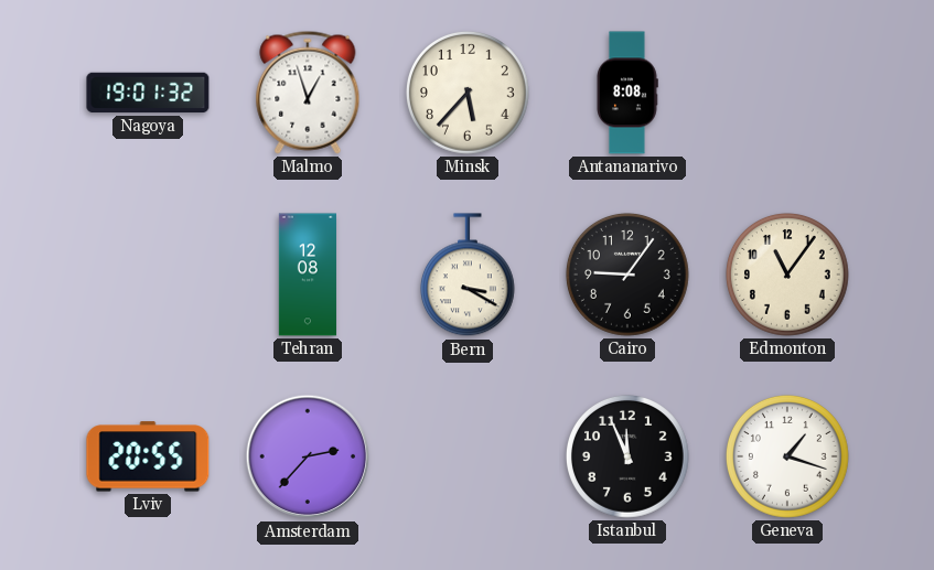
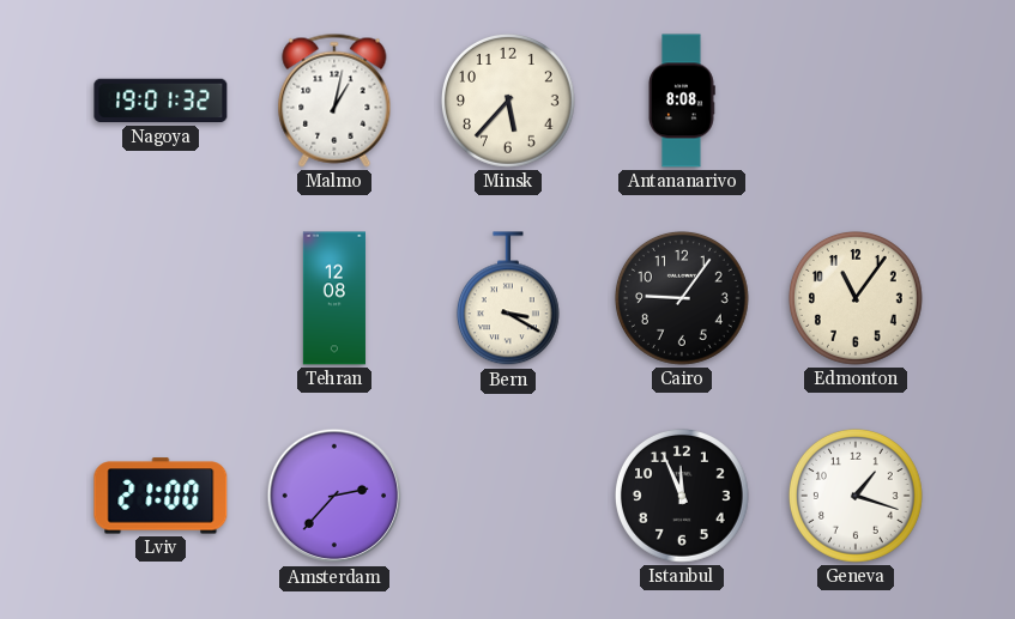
Malmo: 12:57 -> 1:02
Lviv: 20:55 -> 21:00
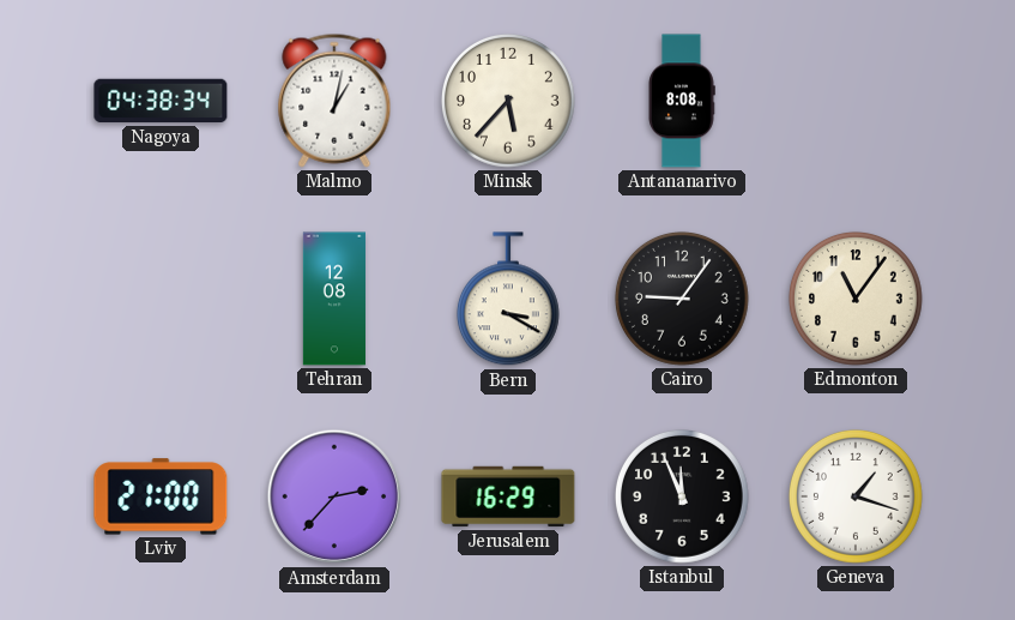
Nagoya: 19:01 -> 04:38
Jerusalem: none -> 16:29
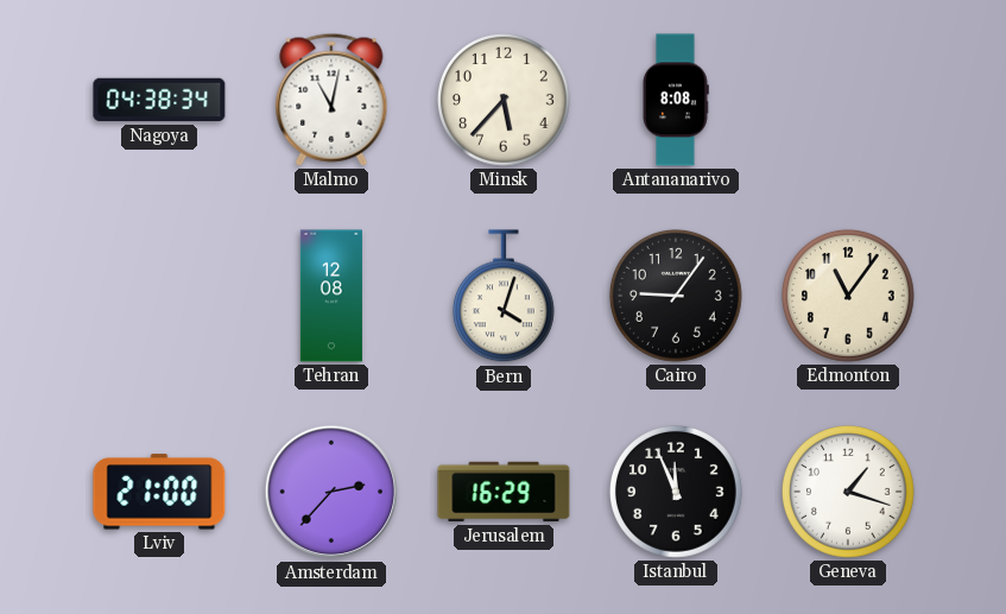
Malmo: 1:02 -> 11:02
Bern: 3:20 -> 4:03
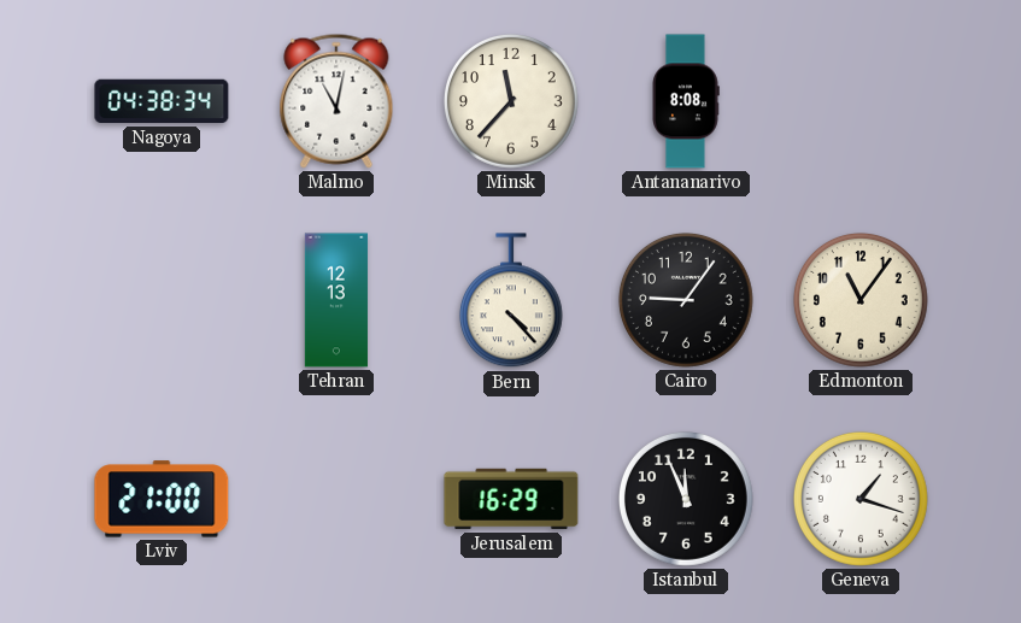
Minsk: 5:37 -> 11:37
Tehran: 12:08 -> 12:13
Bern: 4:03 -> 4:23
Amsterdam: 2:37 -> none
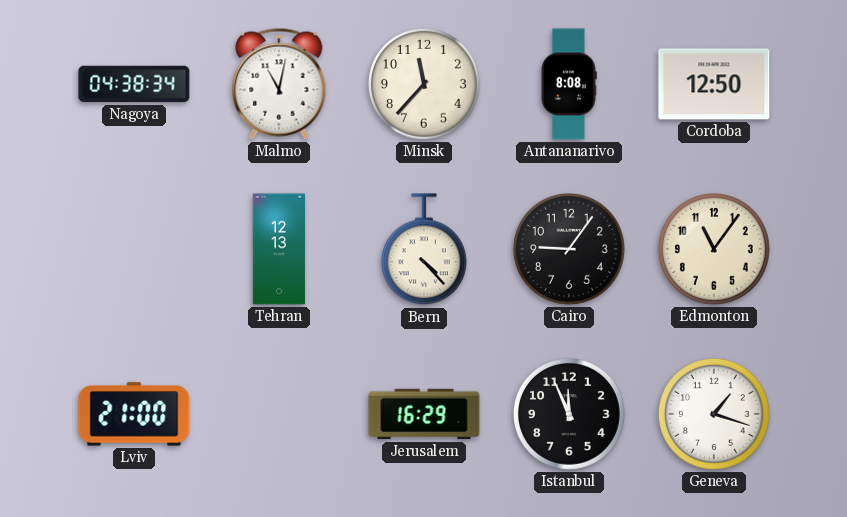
Cordoba: none -> 12:50
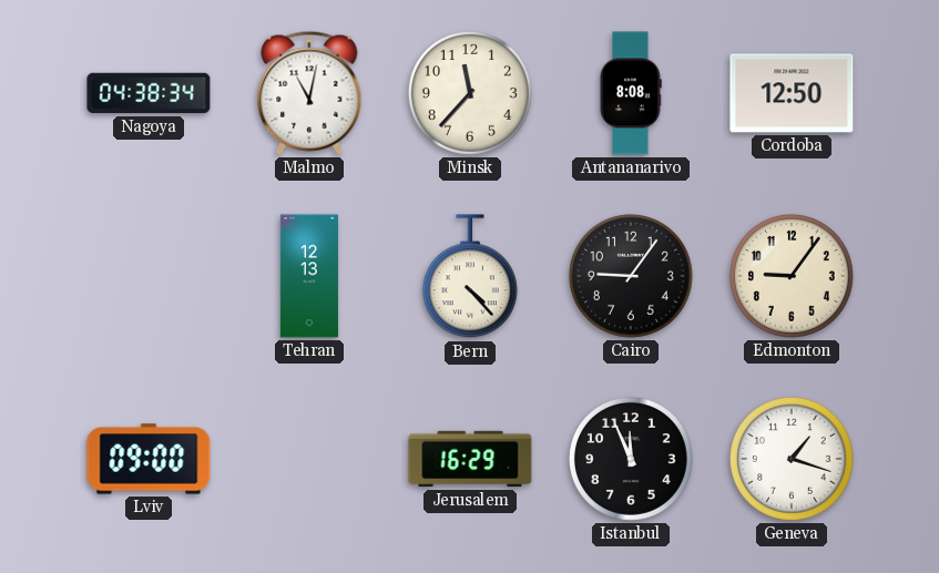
Edmonton: 11:06 -> 9:06
Lviv: 21:00 -> 09:00
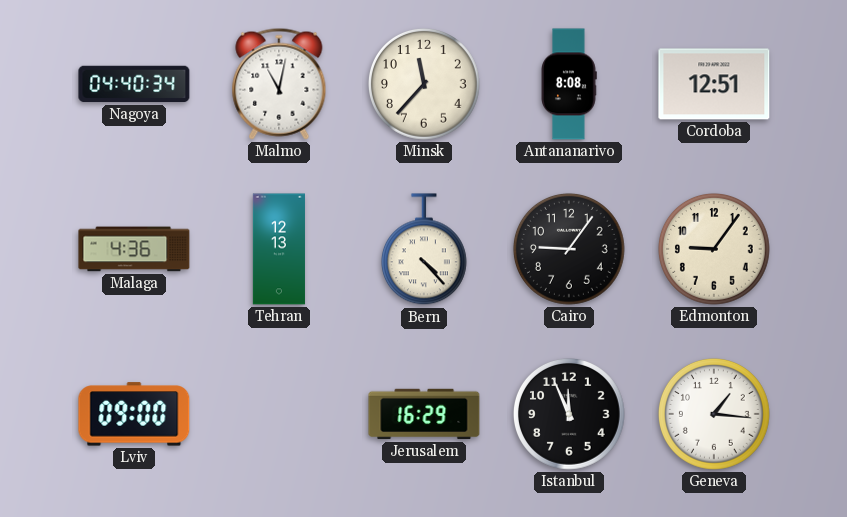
Nagoya: 04:38 -> 04:40
Cordoba: 12:50 -> 12:51
Malaga: none -> 4:36
Geneva: 1:18 -> 1:16
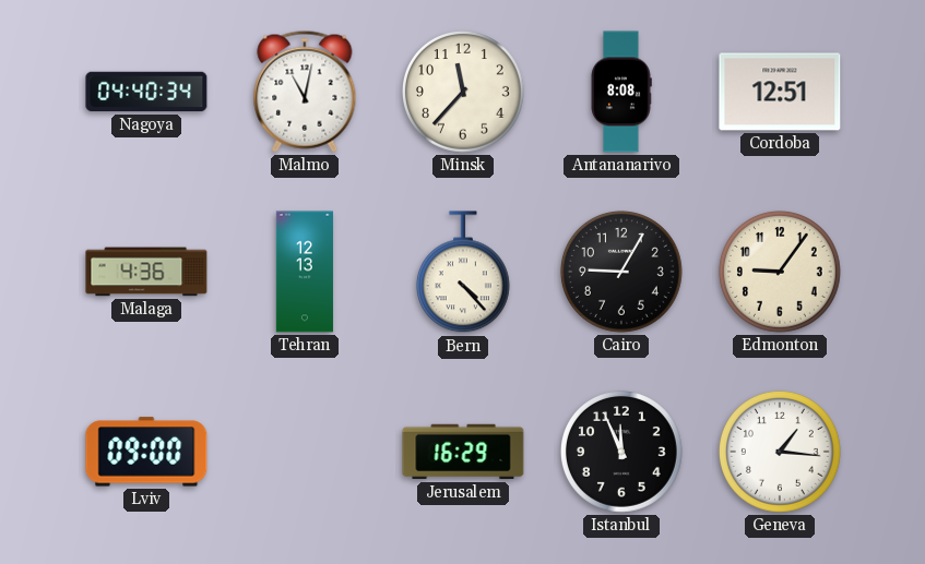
Cairo: 9:06 -> 9:05
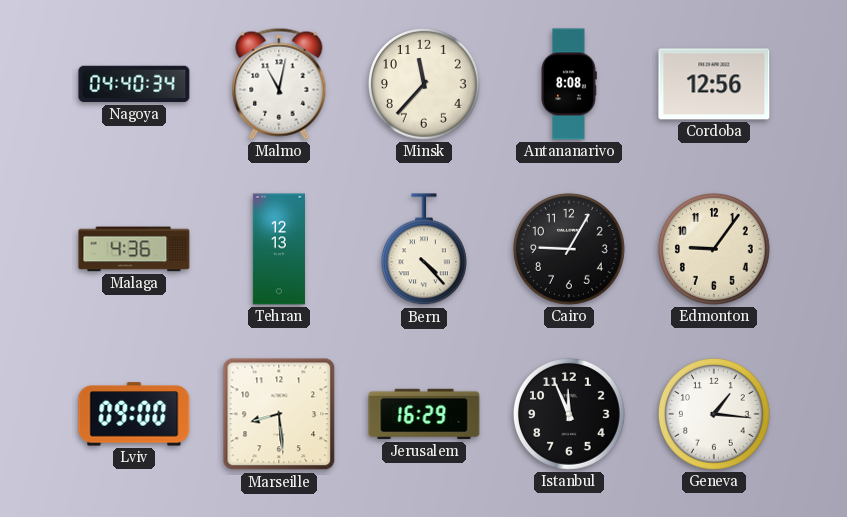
Cordoba: 12:51 -> 12:56
Marseille: none -> 8:29
